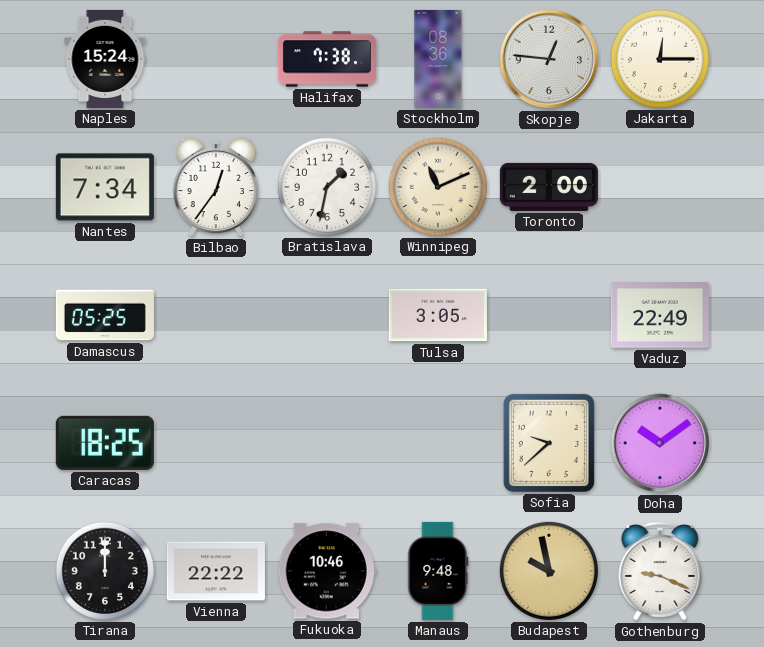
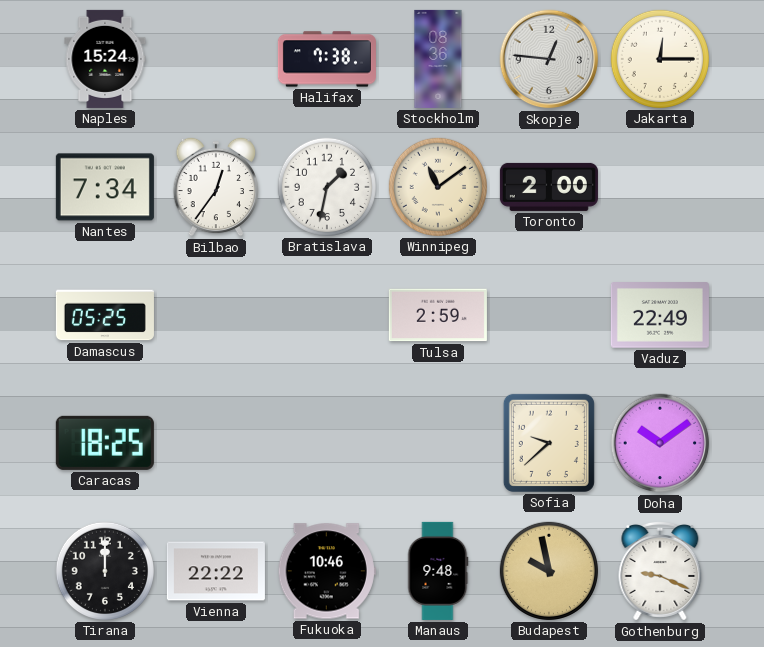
Winnipeg: 11:11 -> 11:09
Tulsa: 3:05 -> 2:59
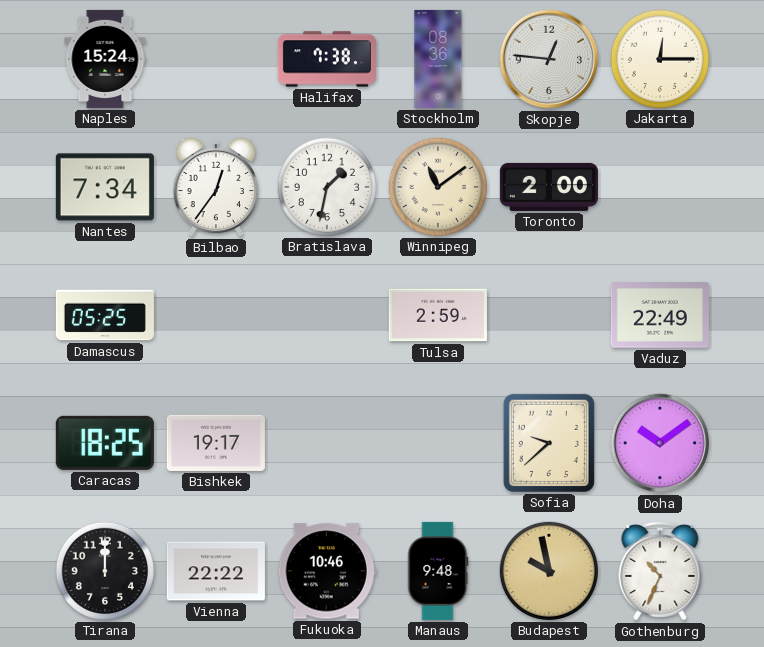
Bishkek: none -> 19:17
Gothenburg: 9:19 -> 10:34
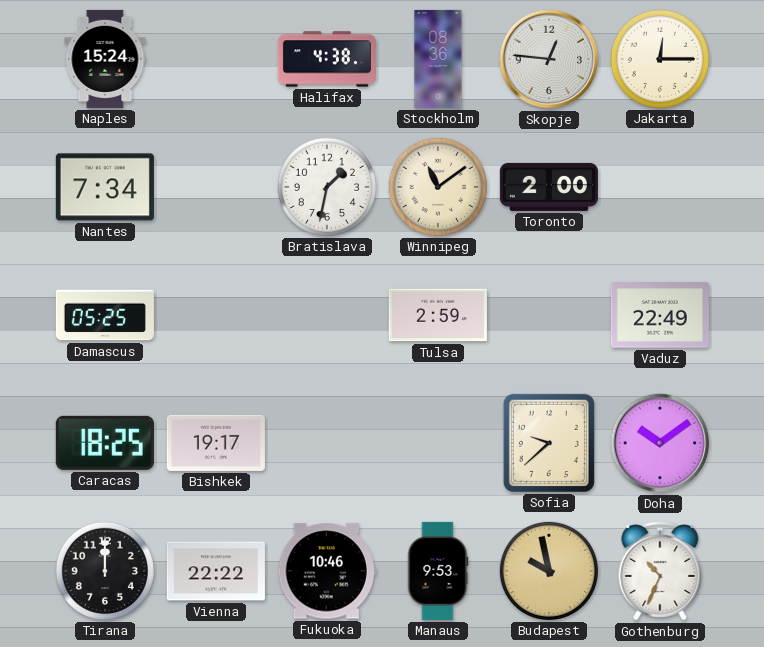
Halifax: 7:38 -> 4:38
Bilbao: 12:36 -> none
Manaus: 9:48 -> 9:53
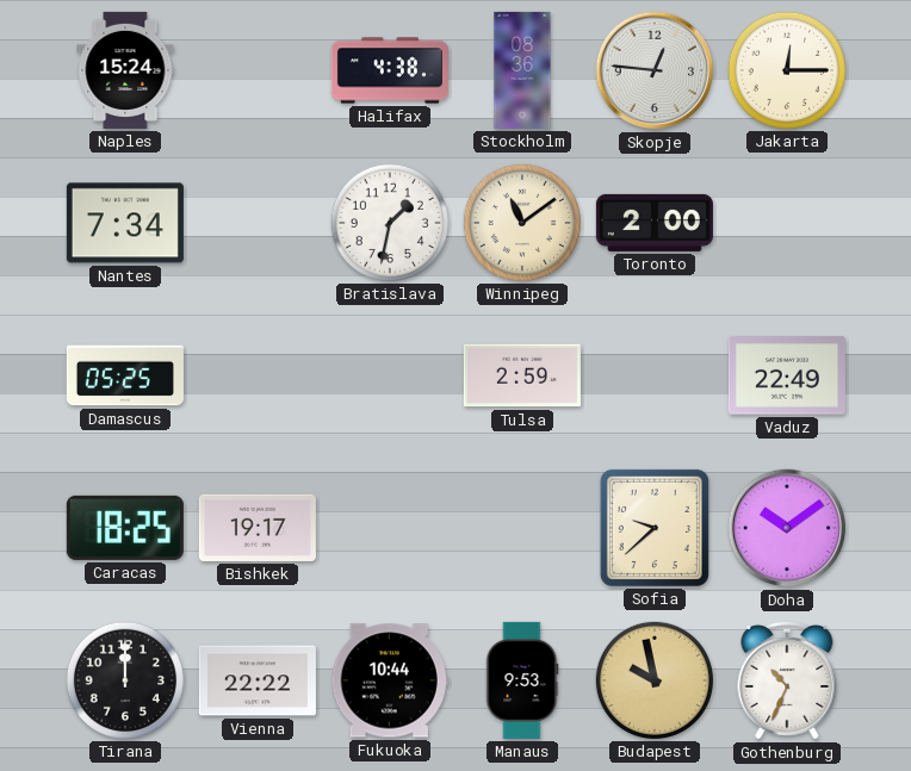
Fukuoka: 10:46 -> 10:44
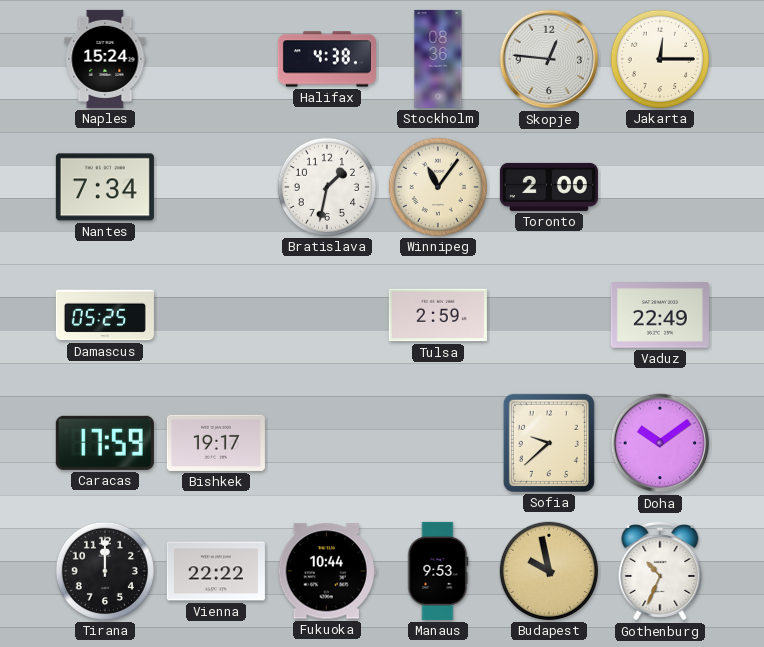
Winnipeg: 11:09 -> 11:06
Caracas: 18:25 -> 17:59
